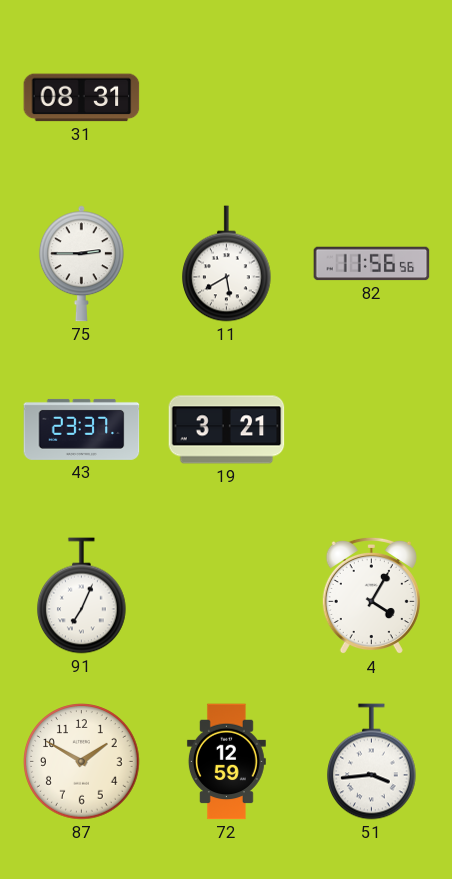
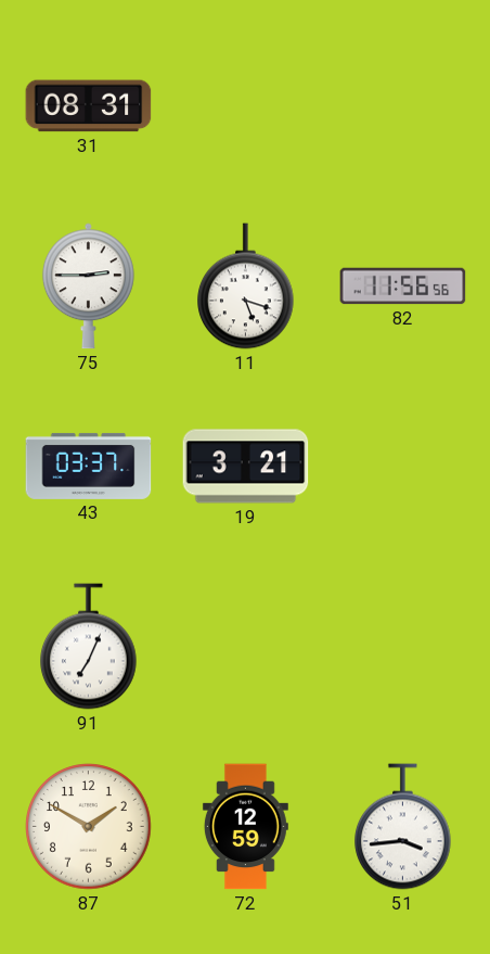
11: 5:40 -> 5:18
43: 23:37 -> 03:37
4: 4:05 -> none
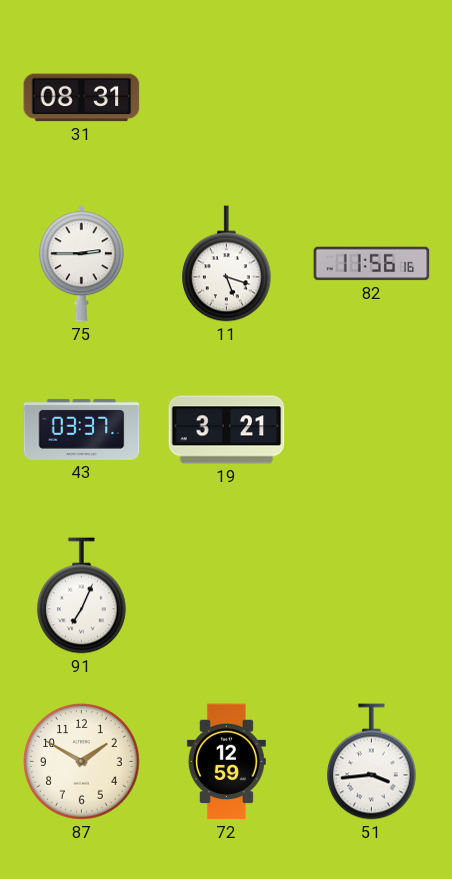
82: 11:56:56 -> 11:56:16
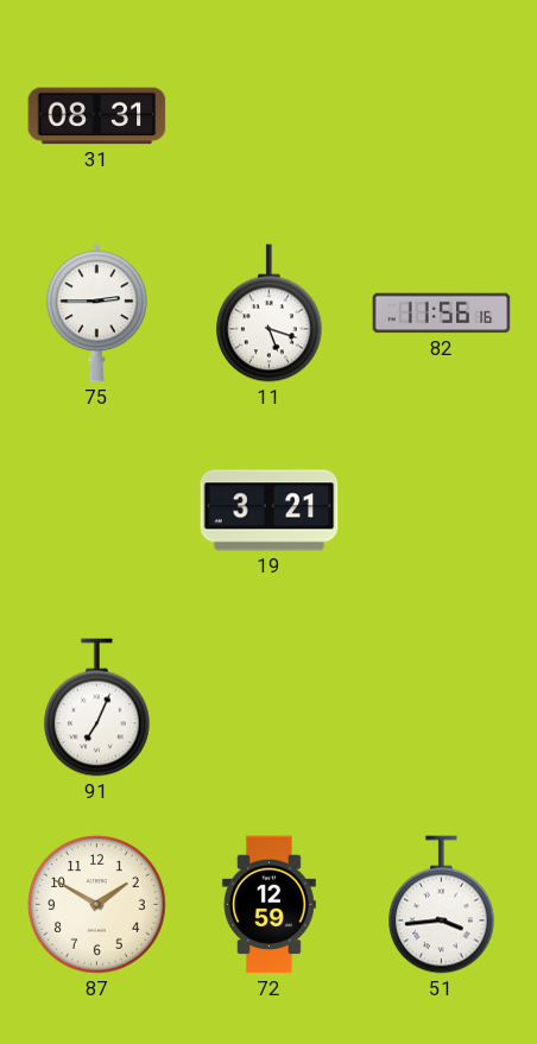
43: 03:37 -> none
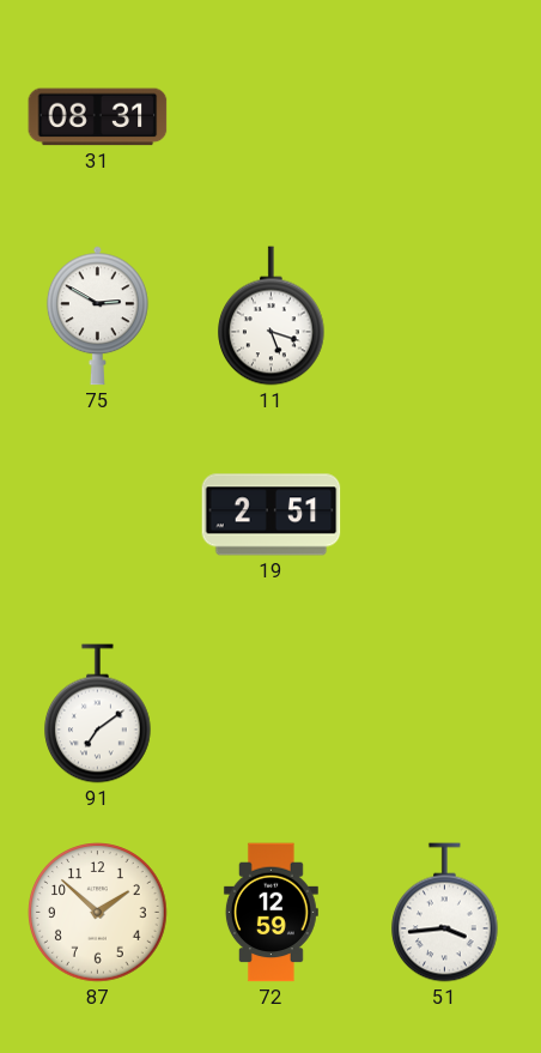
75: 2:45 -> 2:50
82: 11:56 -> none
19: 3:21 -> 2:51
91: 7:04 -> 7:09
87: 1:50 -> 1:52
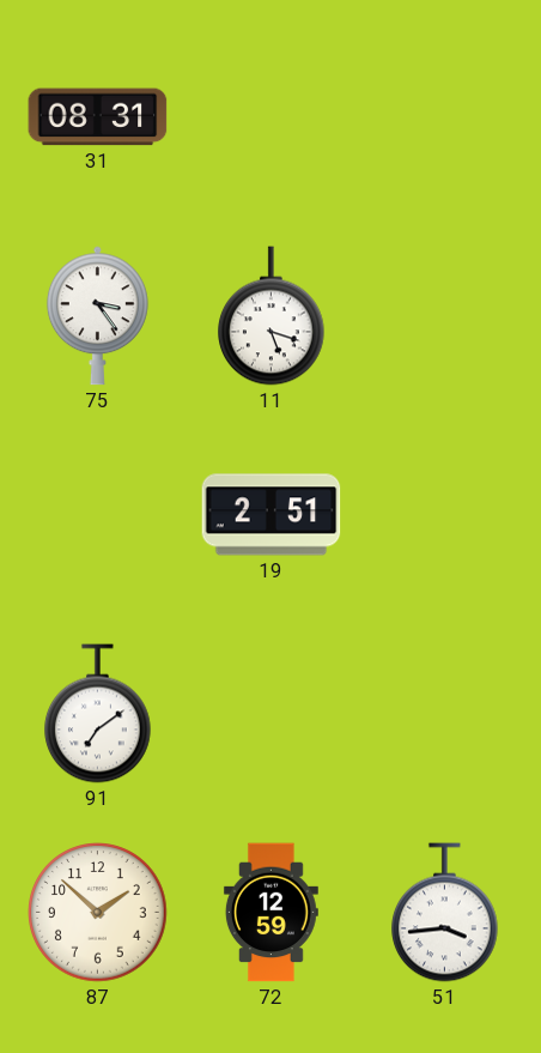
75: 2:50 -> 3:24
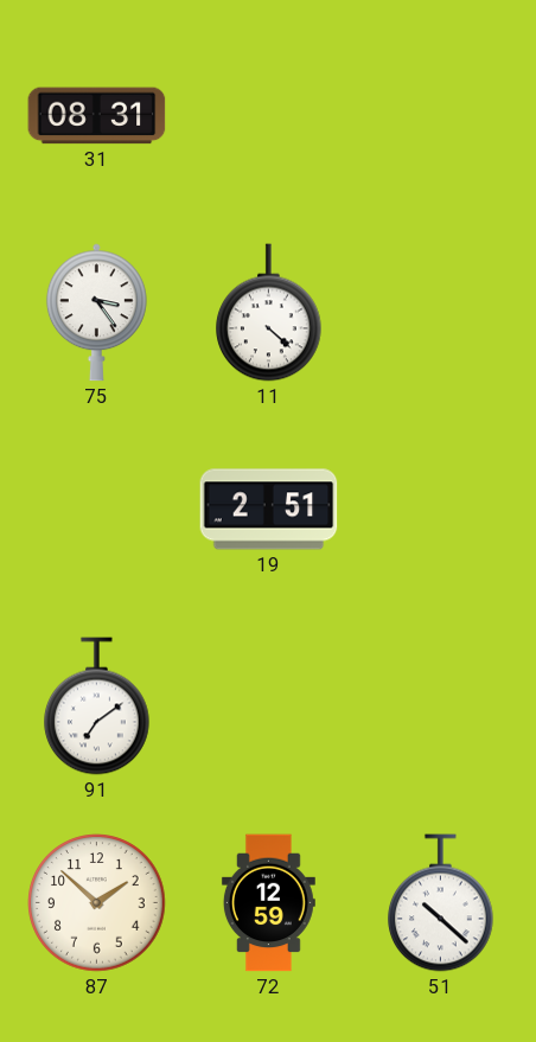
11: 5:18 -> 4:22
51: 3:44 -> 10:22
